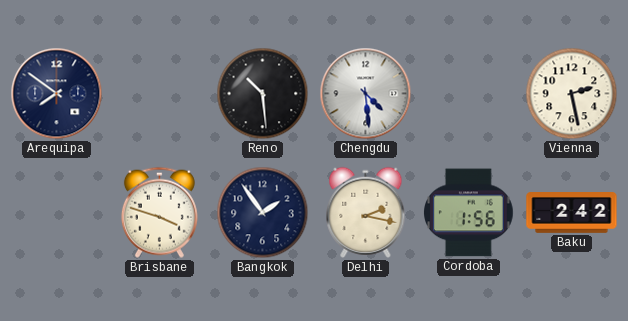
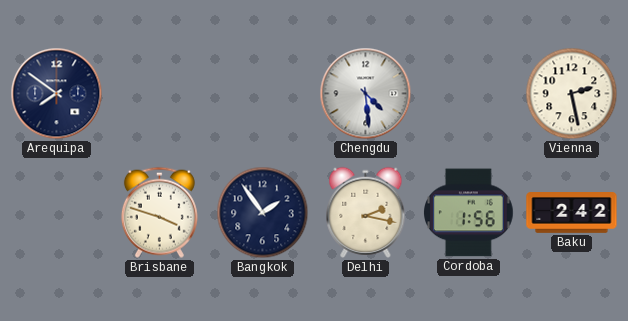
Reno: 10:29 -> none
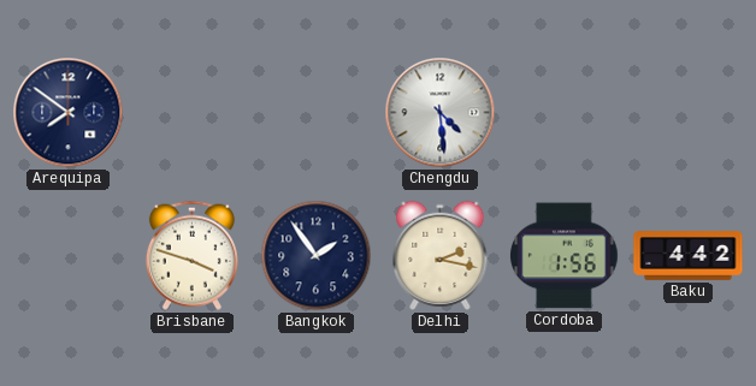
Vienna: 2:28 -> none
Baku: 2:42 -> 4:42
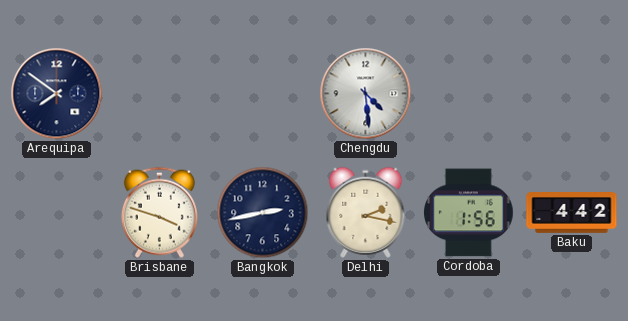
Bangkok: 1:54 -> 2:43
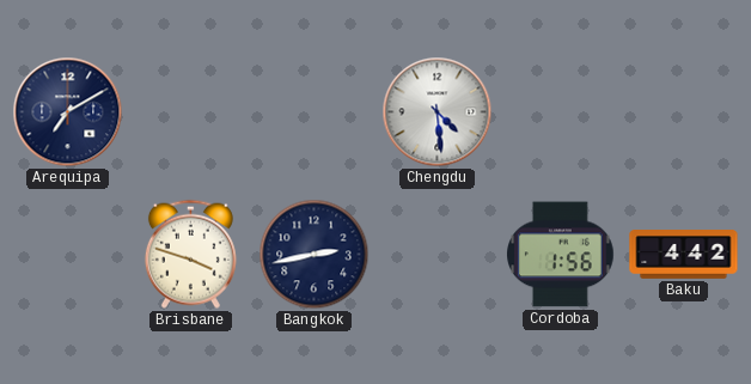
Arequipa: 7:51 -> 7:10
Delhi: 2:17 -> none
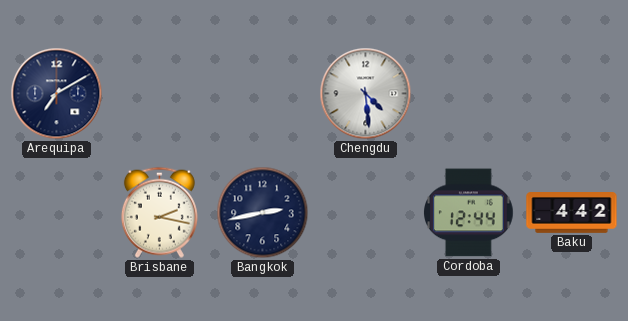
Brisbane: 3:48 -> 2:17
Cordoba: 1:56 -> 12:44
